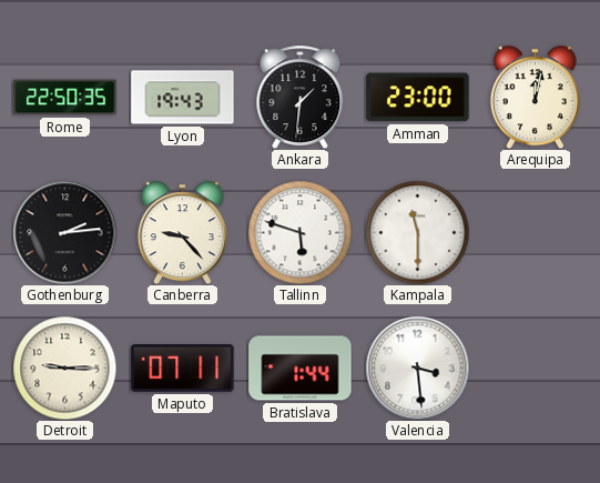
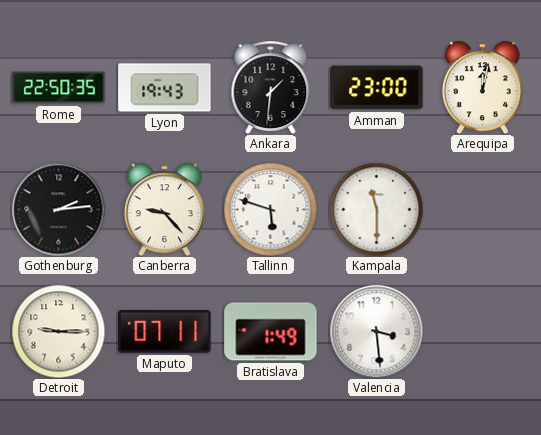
Bratislava: 1:44 -> 1:49
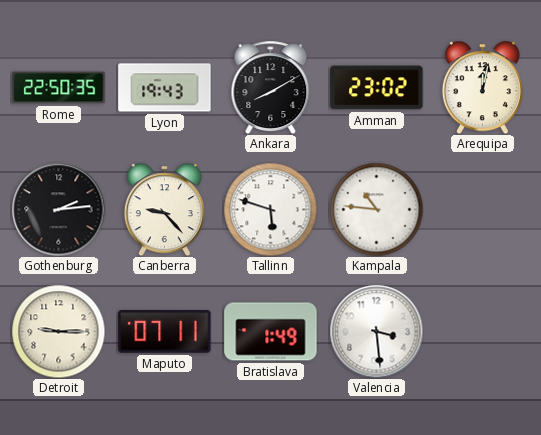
Ankara: 1:31 -> 8:10
Amman: 23:00 -> 23:02
Kampala: 11:30 -> 10:46
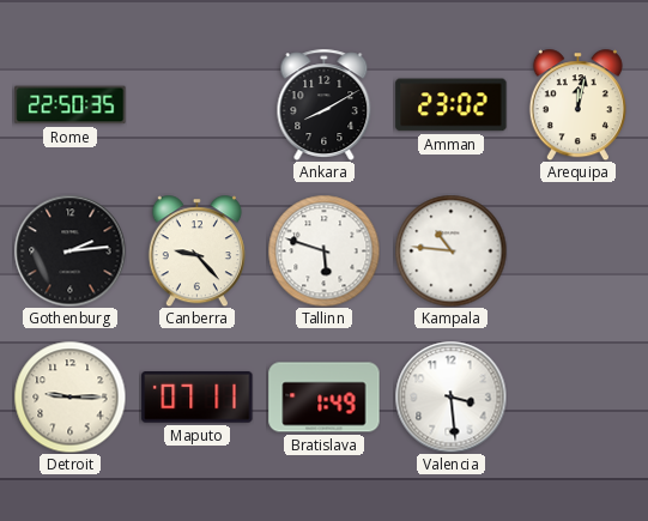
Lyon: 19:43 -> none
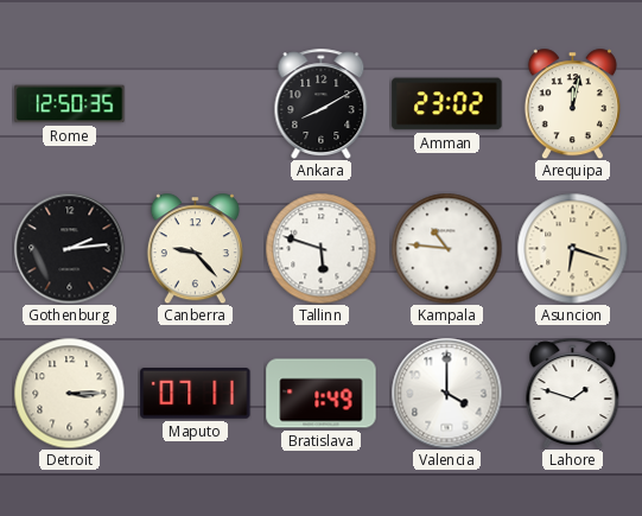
Rome: 22:50 -> 12:50
Asuncion: none -> 6:18
Detroit: 9:15 -> 3:15
Valencia: 3:29 -> 4:00
Lahore: none -> 1:48
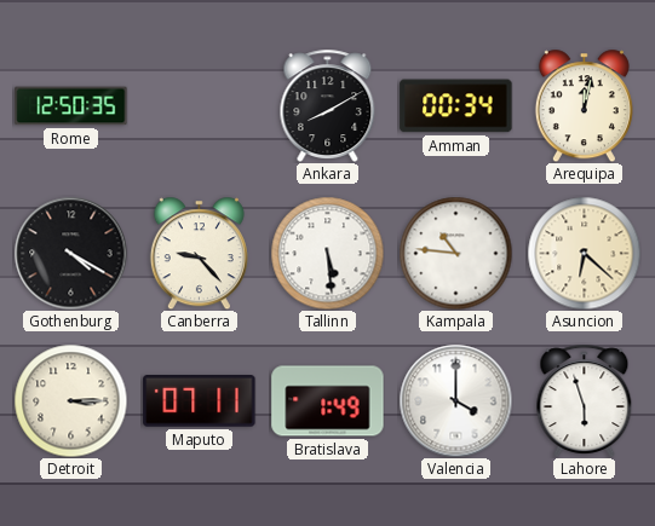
Amman: 23:02 -> 00:34
Gothenburg: 2:14 -> 4:20
Tallinn: 5:48 -> 5:29
Asuncion: 6:18 -> 6:22
Lahore: 1:48 -> 5:57
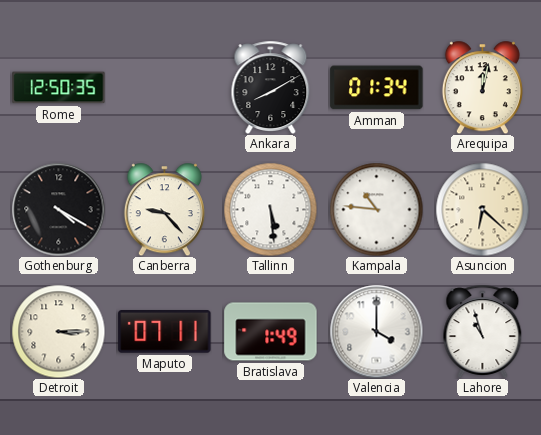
Amman: 00:34 -> 01:34
Lahore: 5:57 -> 10:57
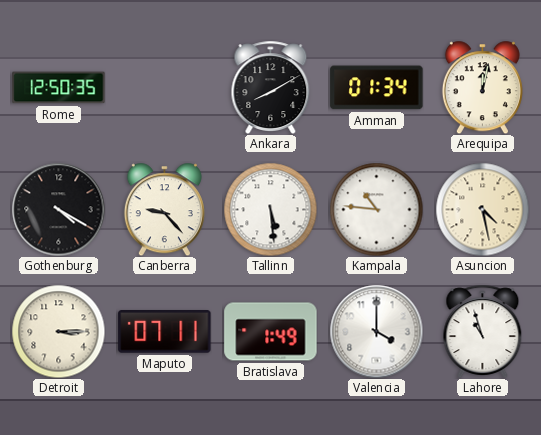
Asuncion: 6:22 -> 4:28
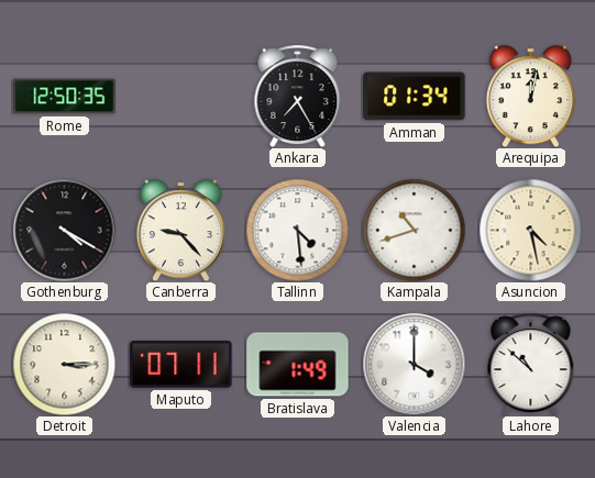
Ankara: 8:10 -> 7:25
Tallinn: 5:29 -> 4:29
Kampala: 10:46 -> 10:42
Lahore: 10:57 -> 10:52
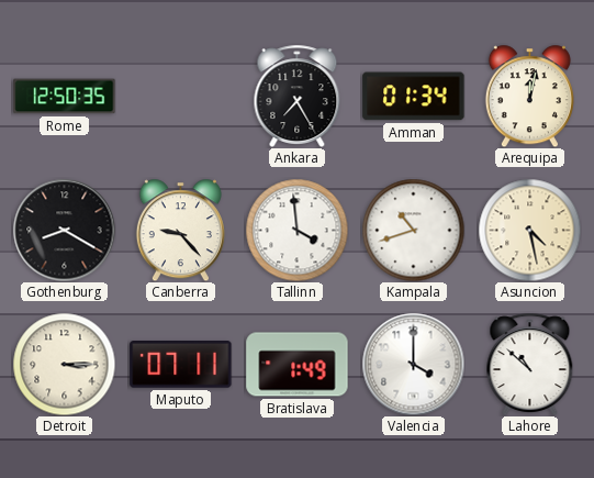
Gothenburg: 4:20 -> 8:20
Tallinn: 4:29 -> 3:59
